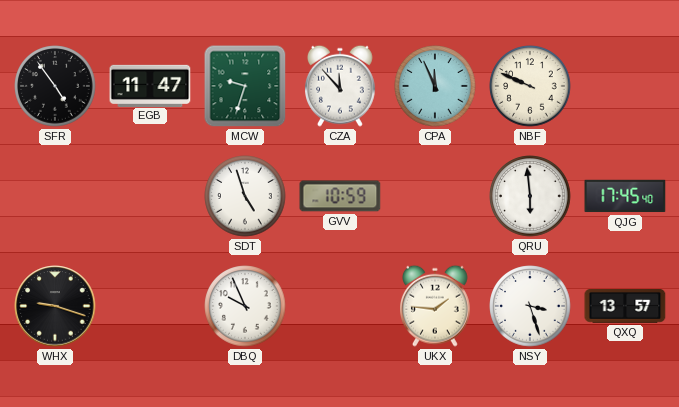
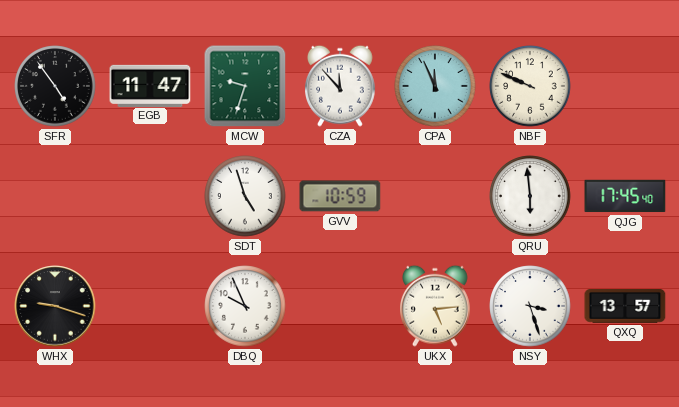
UKX: 1:46 -> 5:14
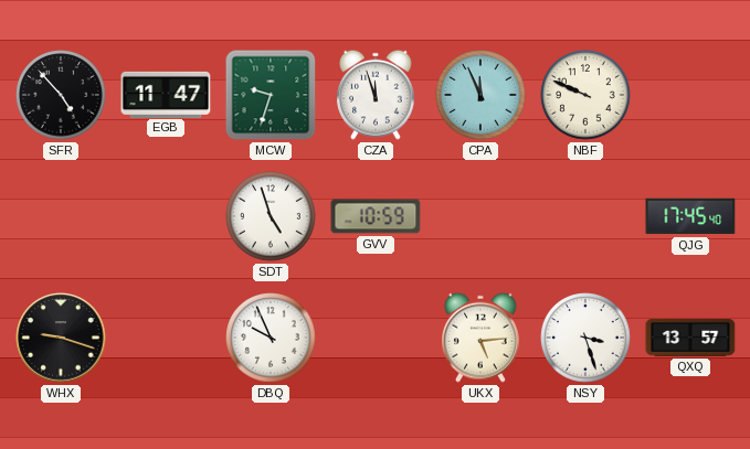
SFR: 4:54 -> 4:53
CZA: 11:53 -> 11:57
QRU: 5:59 -> none
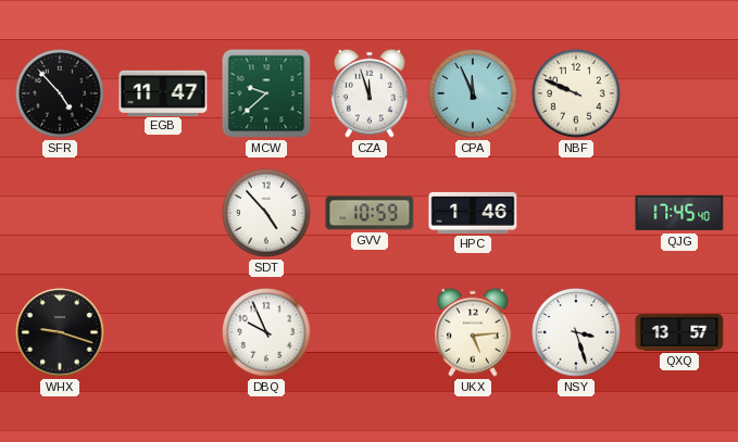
MCW: 9:33 -> 9:38
SDT: 4:57 -> 4:53
HPC: none -> 1:46
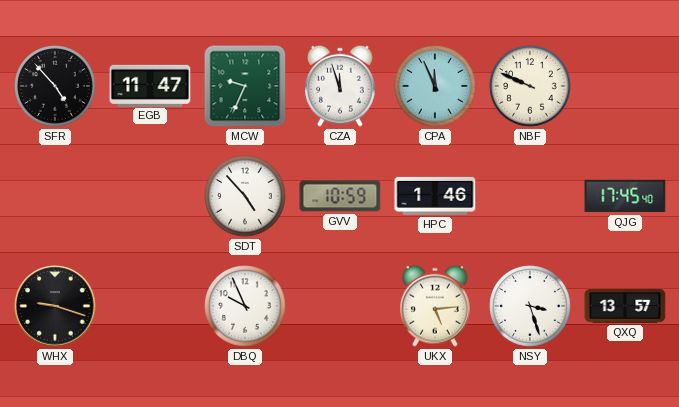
MCW: 9:38 -> 9:34
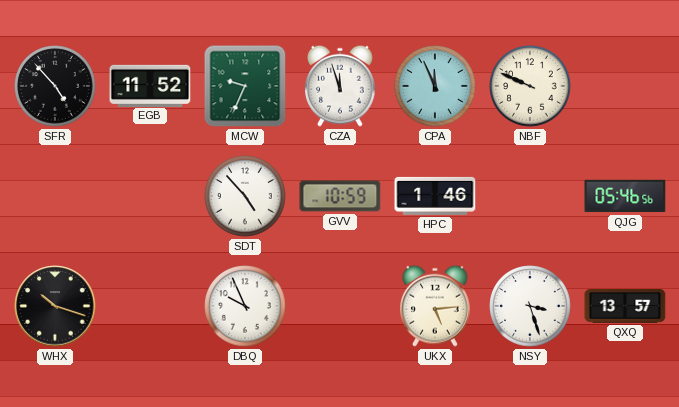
EGB: 11:47 -> 11:52
QJG: 17:45 -> 05:46
WHX: 9:18 -> 10:18
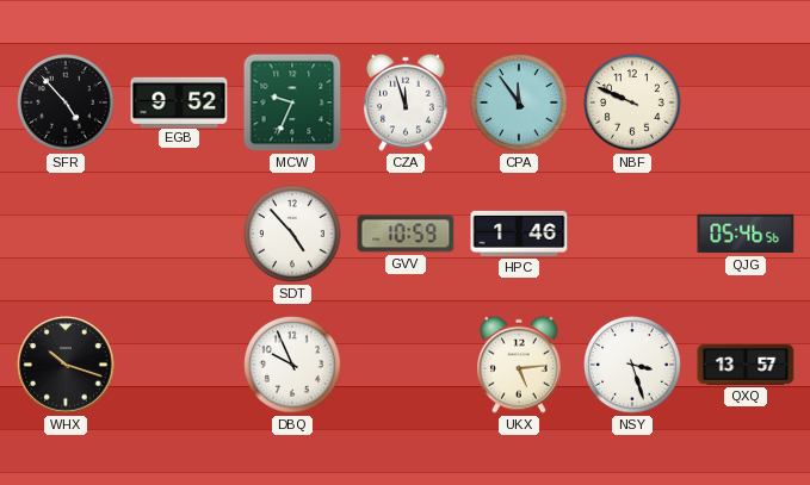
EGB: 11:52 -> 9:52
CPA: 11:56 -> 11:54
